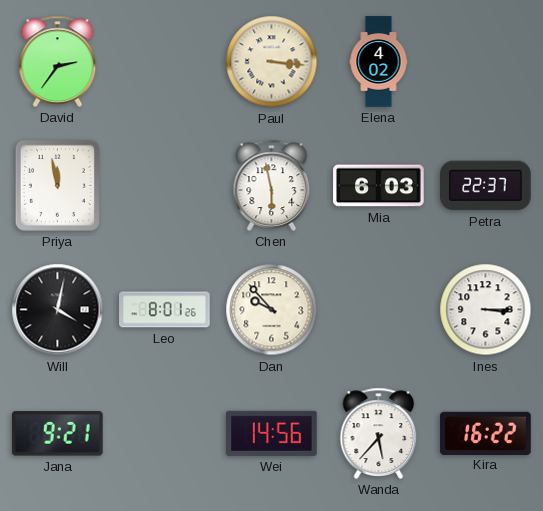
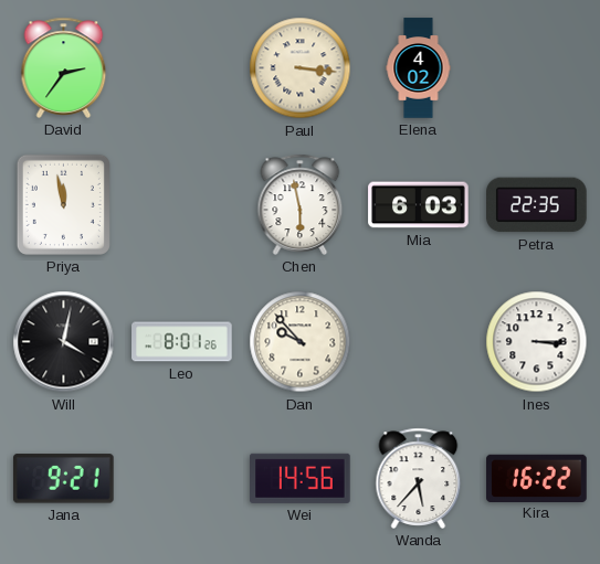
Petra: 22:37 -> 22:35
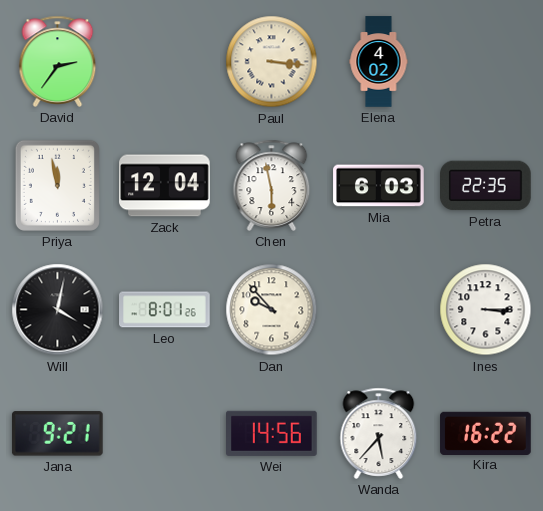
Zack: none -> 12:04
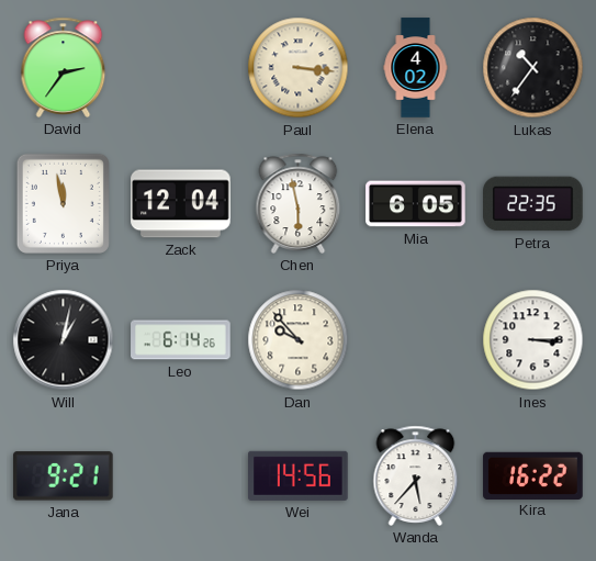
Lukas: none -> 10:36
Mia: 6:03 -> 6:05
Will: 4:02 -> 1:02
Leo: 8:01 -> 6:14
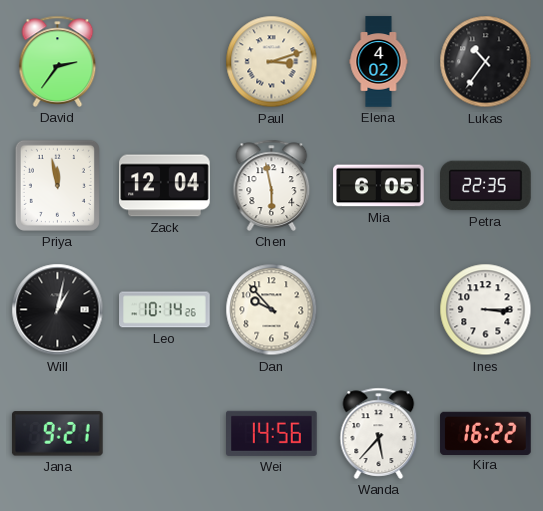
Paul: 3:16 -> 3:12
Leo: 6:14 -> 10:14
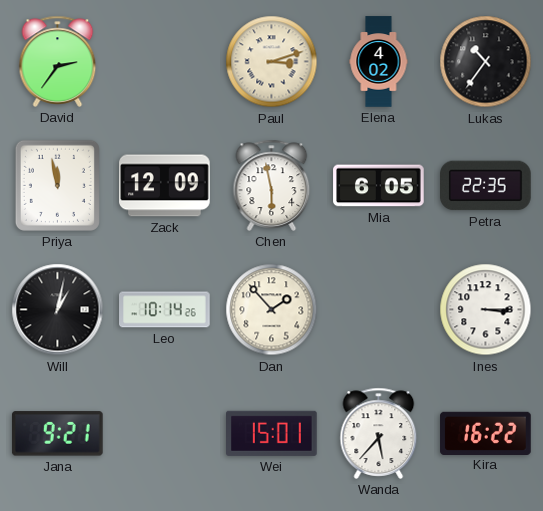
Zack: 12:04 -> 12:09
Dan: 9:53 -> 1:53
Wei: 14:56 -> 15:01
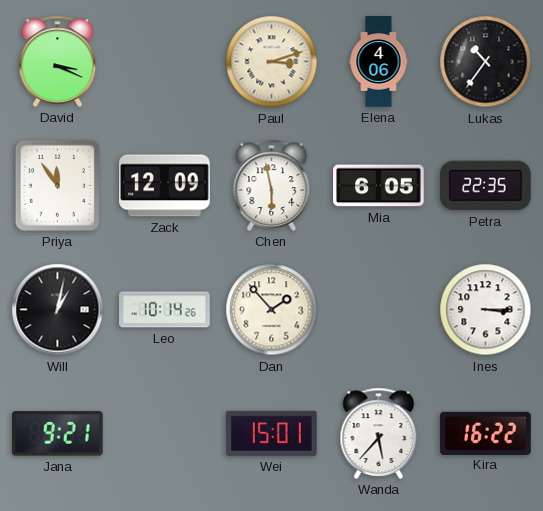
David: 2:36 -> 3:19
Elena: 4:02 -> 4:06
Priya: 11:58 -> 11:54
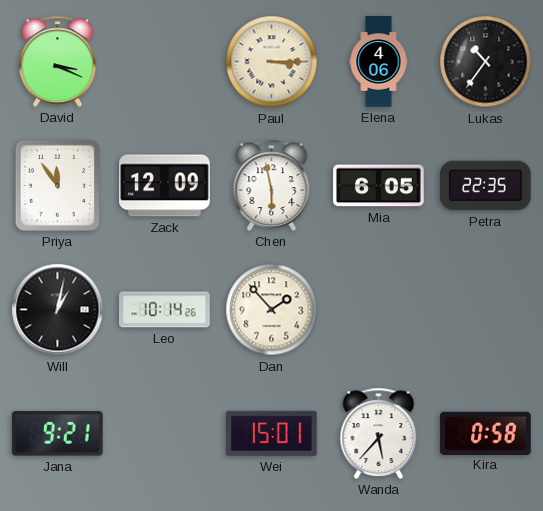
Paul: 3:12 -> 3:15
Ines: 3:15 -> none
Kira: 16:22 -> 0:58
